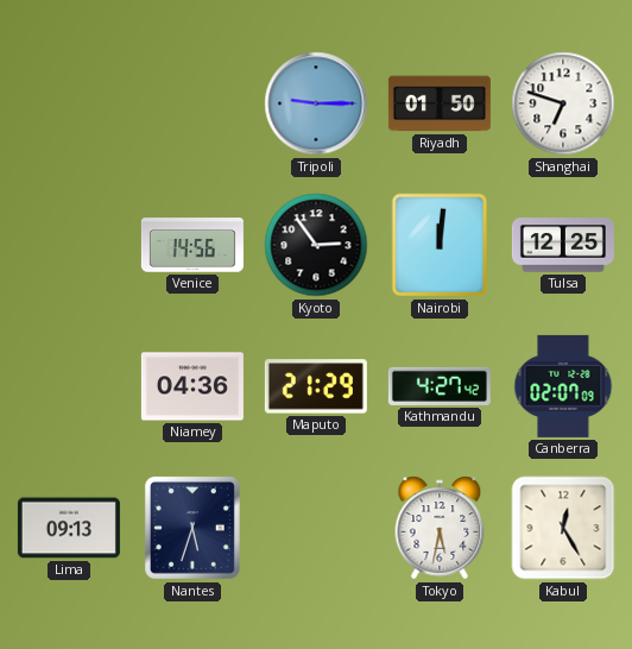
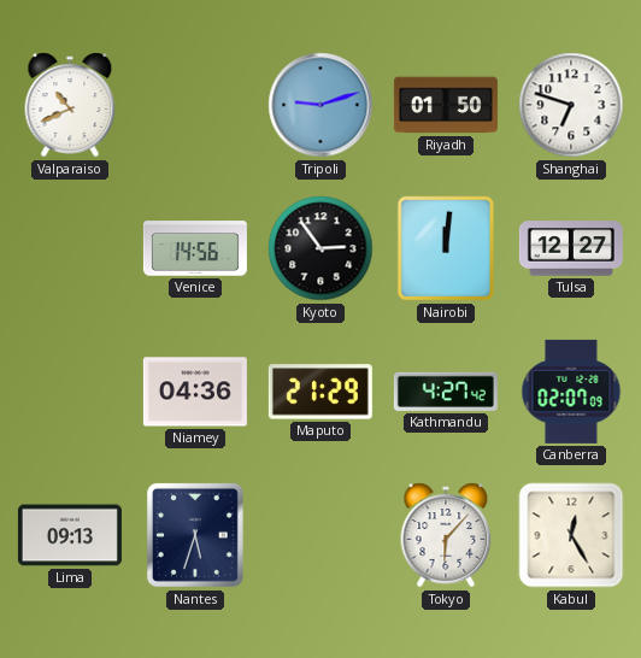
Valparaiso: none -> 10:41
Tripoli: 9:15 -> 9:12
Tulsa: 12:25 -> 12:27
Tokyo: 5:32 -> 6:07
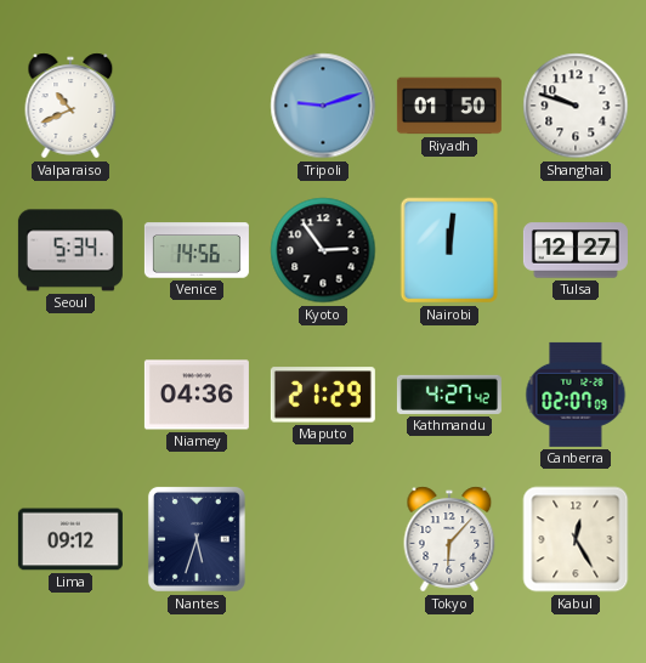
Shanghai: 6:48 -> 9:48
Seoul: none -> 5:34
Lima: 09:13 -> 09:12
